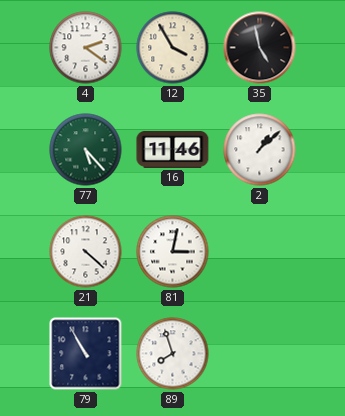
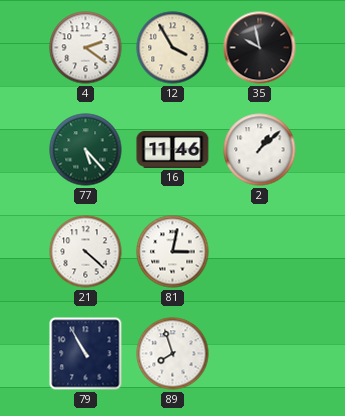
35: 4:58 -> 9:58
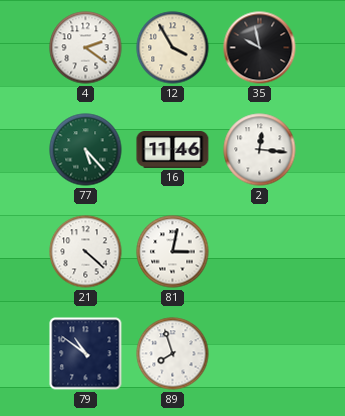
2: 1:08 -> 12:16
79: 10:55 -> 10:51
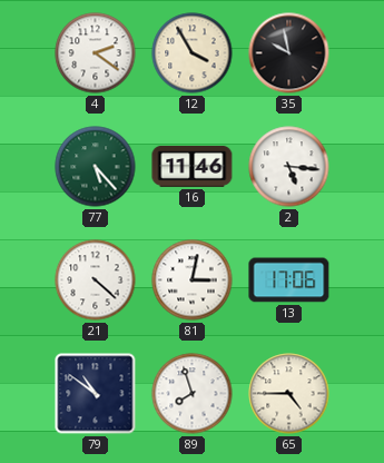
2: 12:16 -> 5:16
13: none -> 17:06
65: none -> 4:45
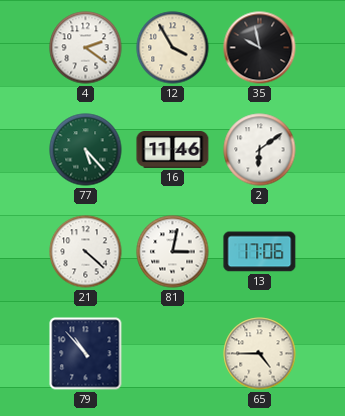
2: 5:16 -> 6:09
79: 10:51 -> 10:53
89: 7:57 -> none
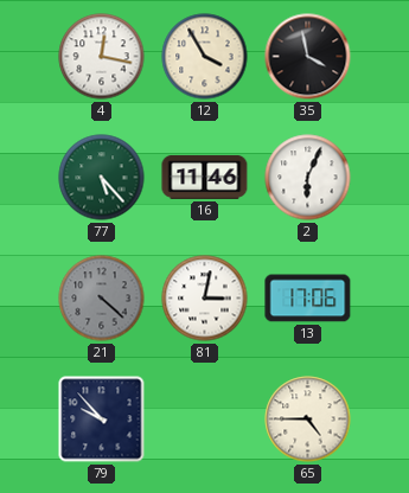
4: 2:21 -> 12:17
35: 9:58 -> 3:58
2: 6:09 -> 6:04
21 dial: white -> grey
79: 10:53 -> 9:53
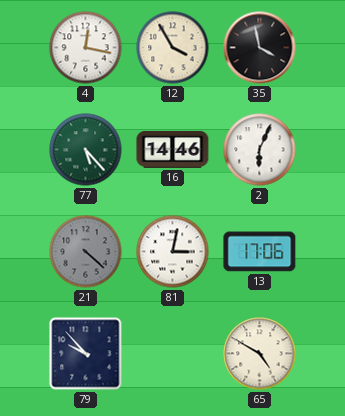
16: 11:46 -> 14:46
65: 4:45 -> 4:50
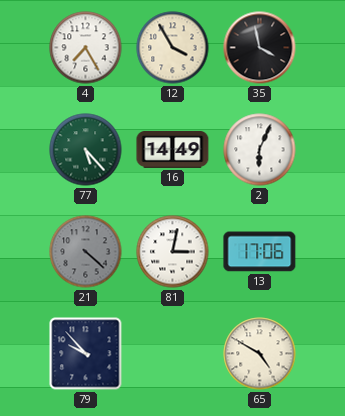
4: 12:17 -> 7:25
16: 14:46 -> 14:49
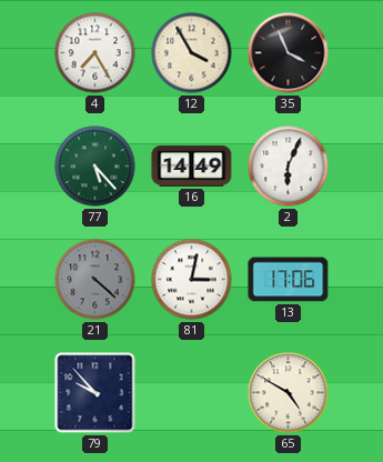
35: 3:58 -> 3:56
